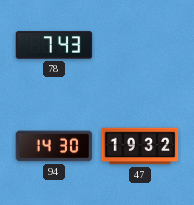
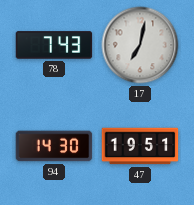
17: none -> 7:02
47: 19:32 -> 19:51
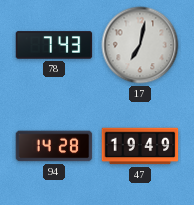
94: 14:30 -> 14:28
47: 19:51 -> 19:49
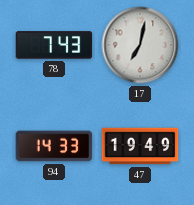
94: 14:28 -> 14:33
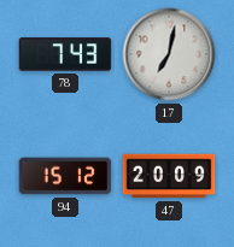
94: 14:33 -> 15:12
47: 19:49 -> 20:09
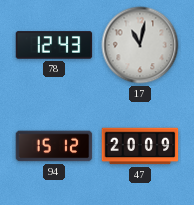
78: 7:43 -> 12:43
17: 7:02 -> 11:02
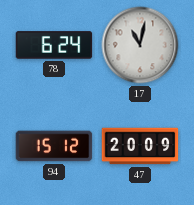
78: 12:43 -> 6:24
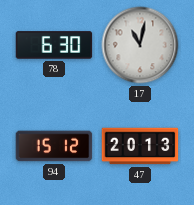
78: 6:24 -> 6:30
47: 20:09 -> 20:13
